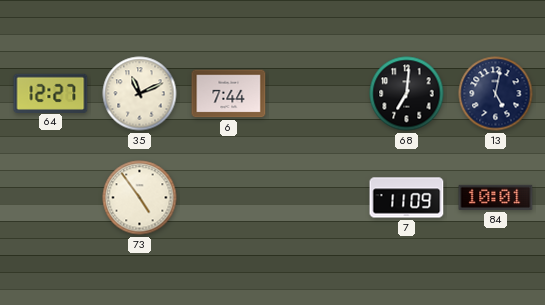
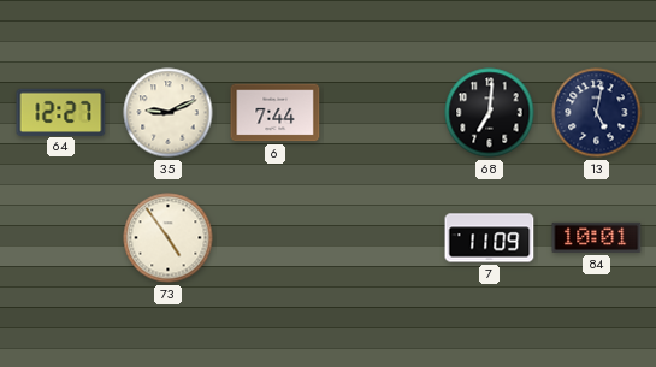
35: 11:11 -> 9:11
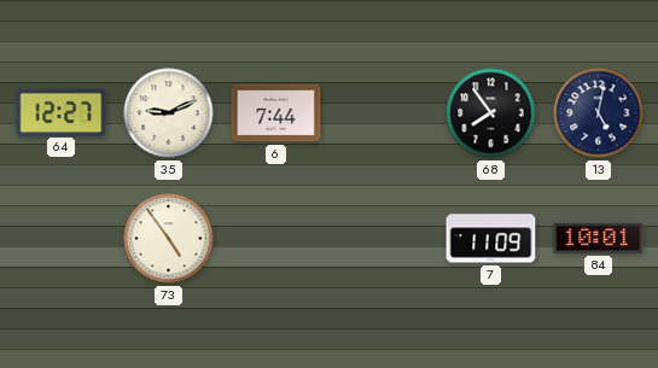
68: 7:01 -> 7:54
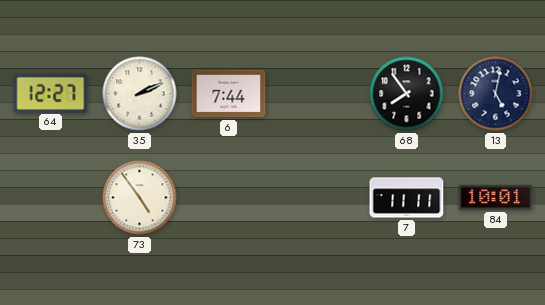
35: 9:11 -> 2:11
7: 11:09 -> 11:11
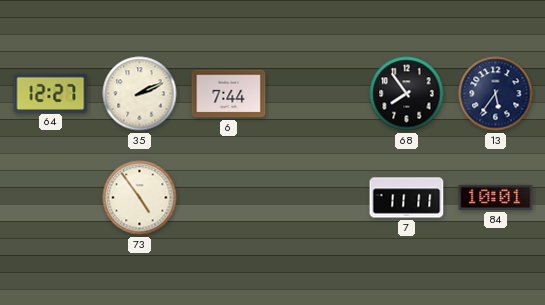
13: 5:02 -> 5:36
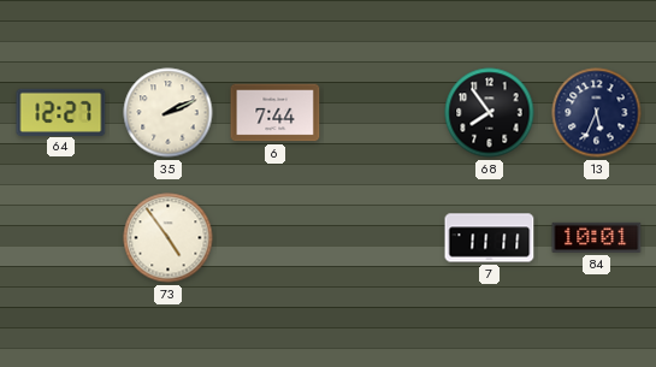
13: 5:36 -> 5:34
